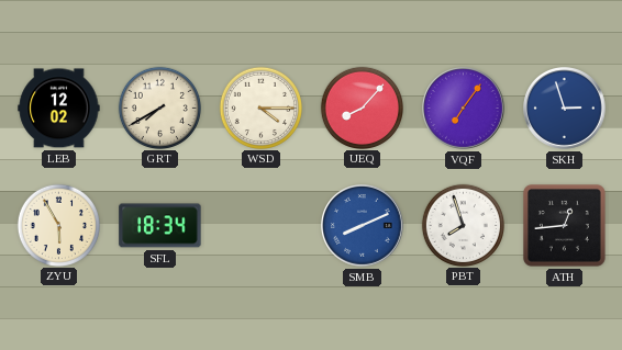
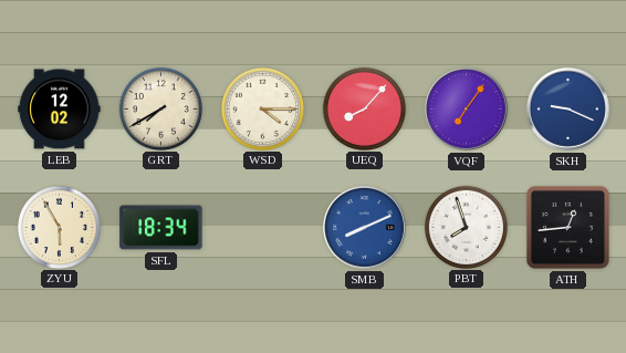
SKH: 2:57 -> 9:19
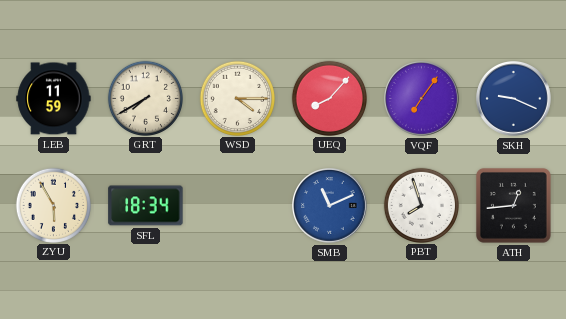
LEB: 12:02 -> 11:59
SMB: 8:11 -> 11:11
